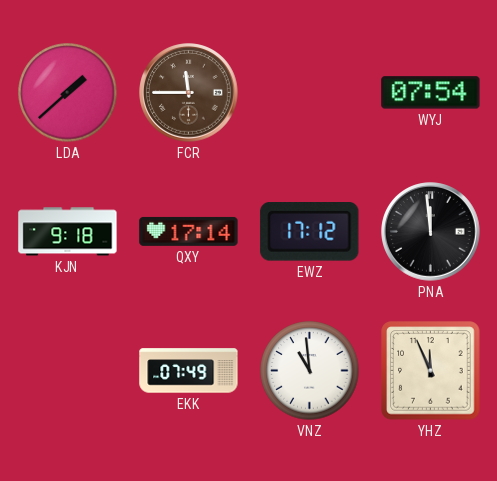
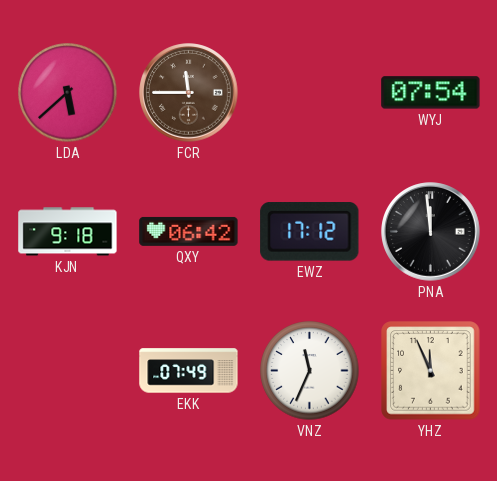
LDA: 1:38 -> 5:38
QXY: 17:14 -> 06:42
VNZ: 10:59 -> 11:34
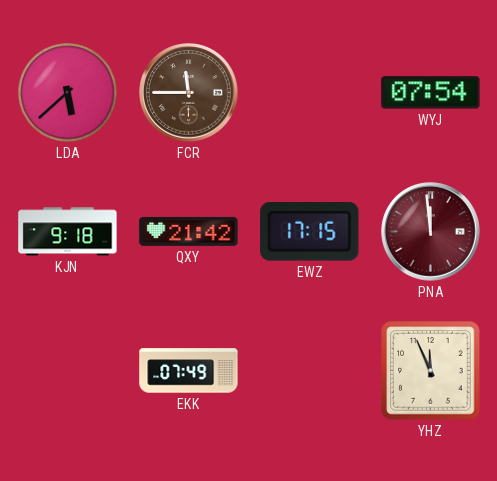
QXY: 06:42 -> 21:42
EWZ: 17:12 -> 17:15
PNA dial: black -> burgundy
VNZ: 11:34 -> none
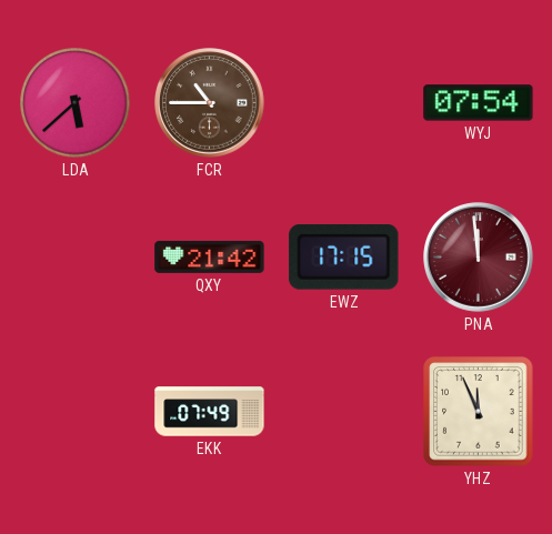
FCR: 11:45 -> 10:45
KJN: 9:18 -> none
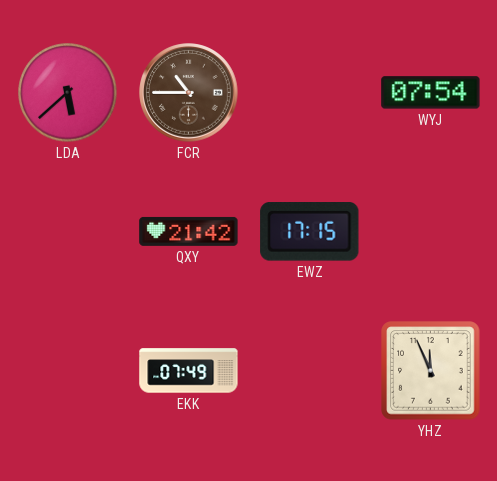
PNA: 11:59 -> none
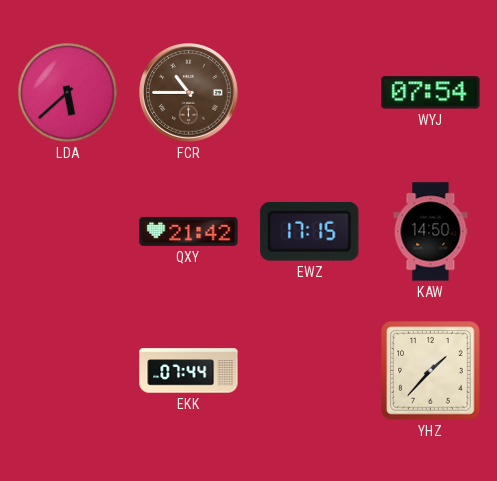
KAW: none -> 14:50
EKK: 07:49 -> 07:44
YHZ: 11:56 -> 1:37
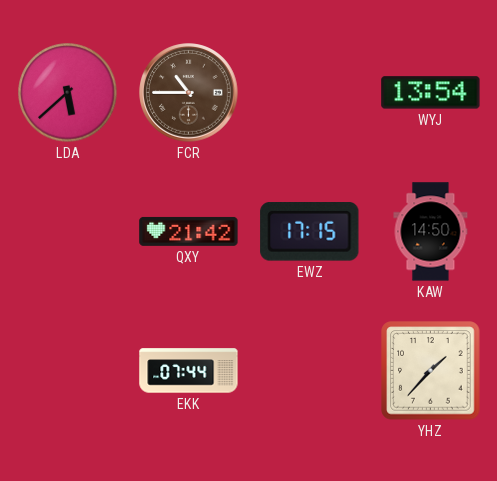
WYJ: 07:54 -> 13:54
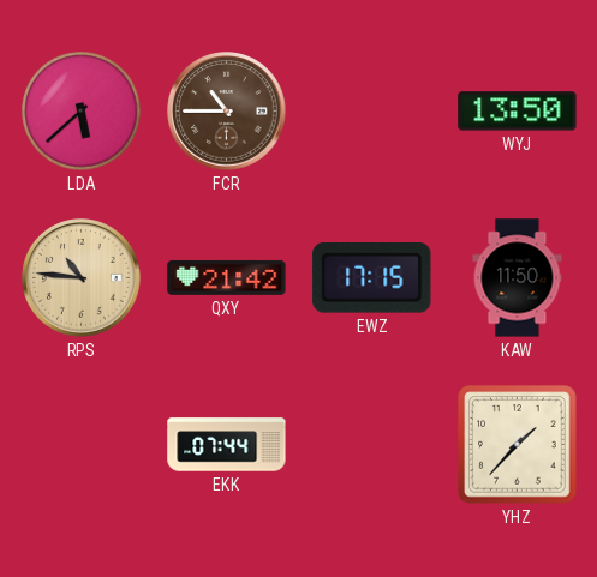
WYJ: 13:54 -> 13:50
RPS: none -> 10:46
KAW: 14:50 -> 11:50
